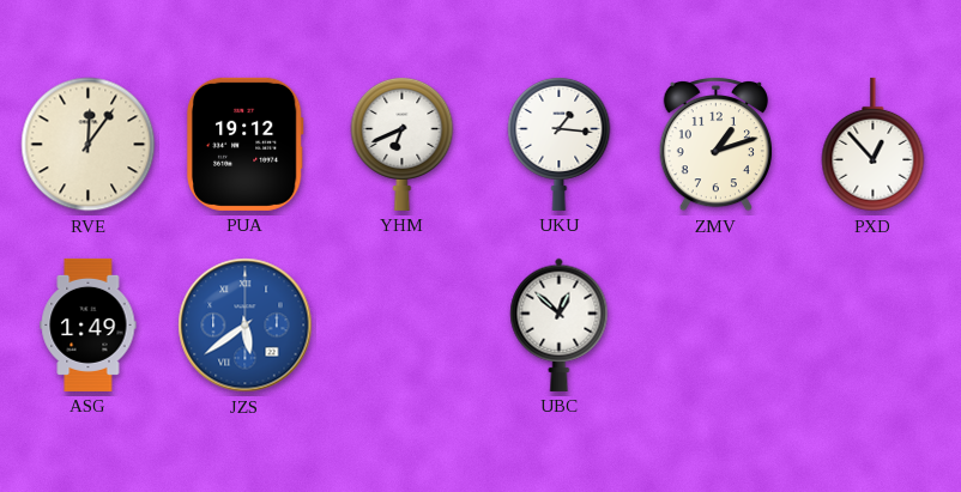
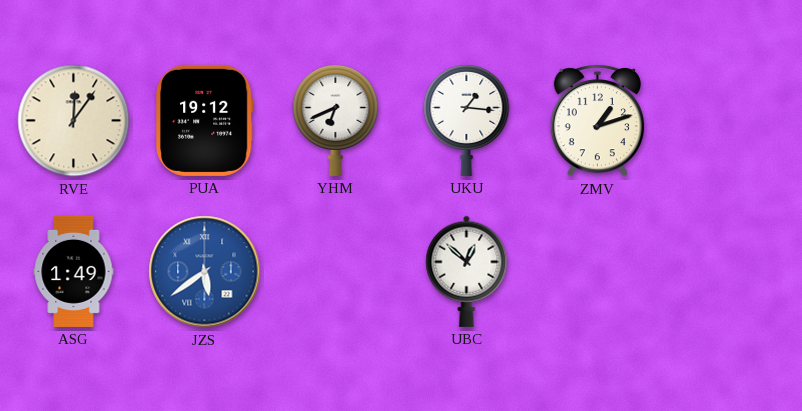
PXD: 12:53 -> none
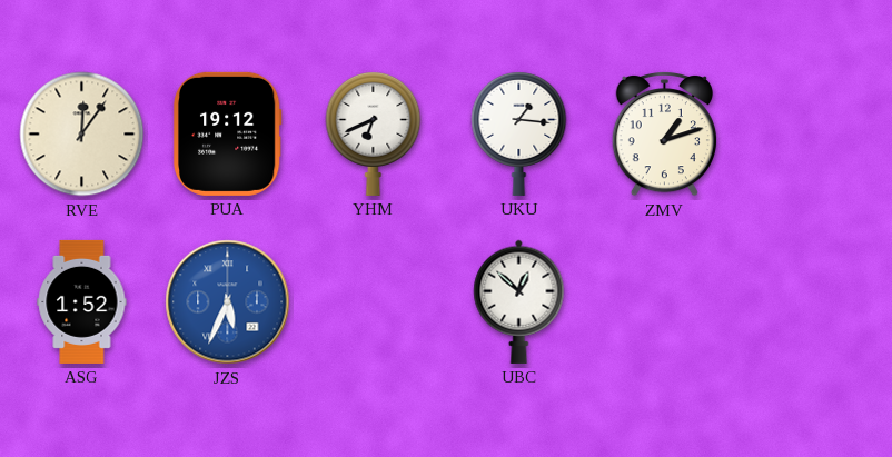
ASG: 1:49 -> 1:52
JZS: 5:39 -> 5:34
